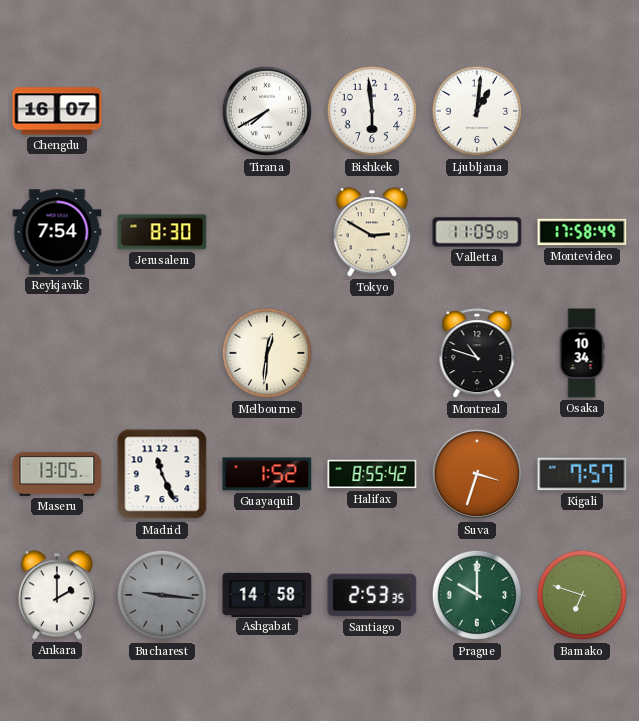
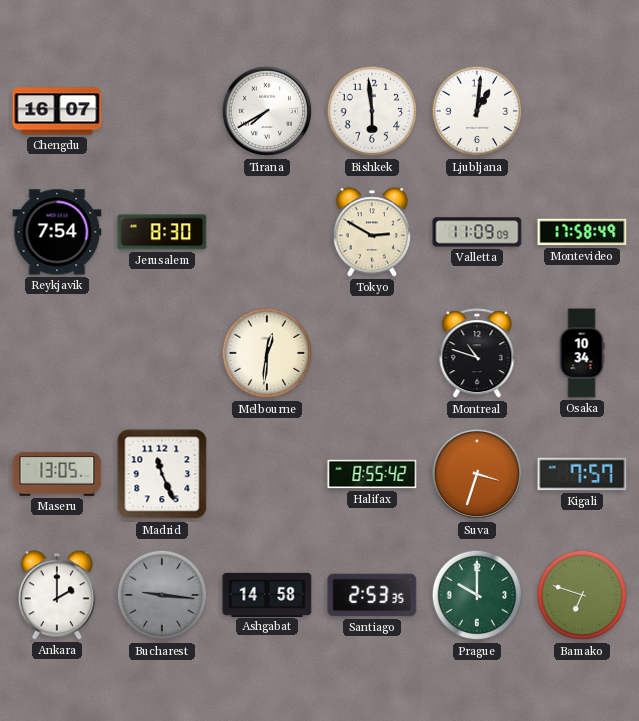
Guayaquil: 1:52 -> none
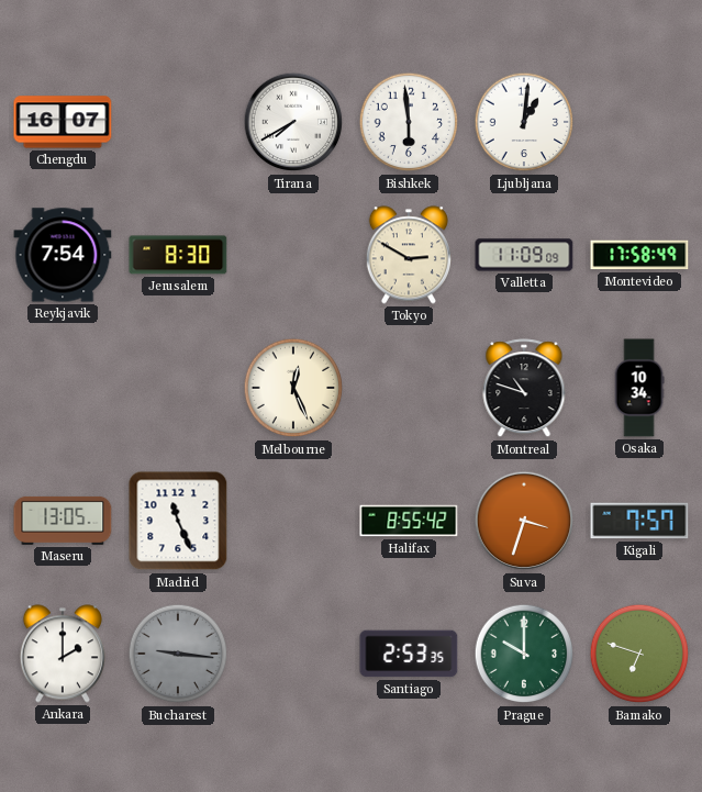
Melbourne: 12:31 -> 12:26
Ashgabat: 14:58 -> none
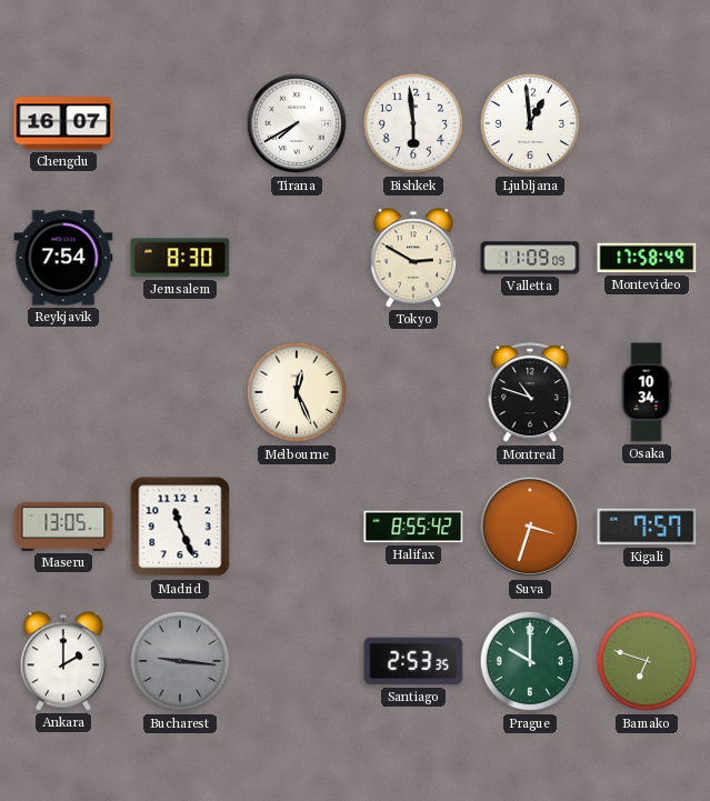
Ljubljana: 1:01 -> 12:59
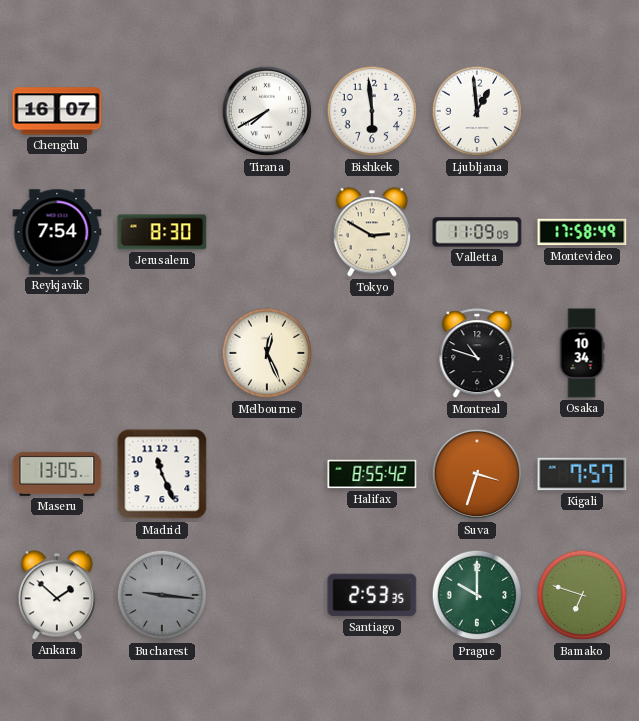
Ankara: 2:00 -> 1:52
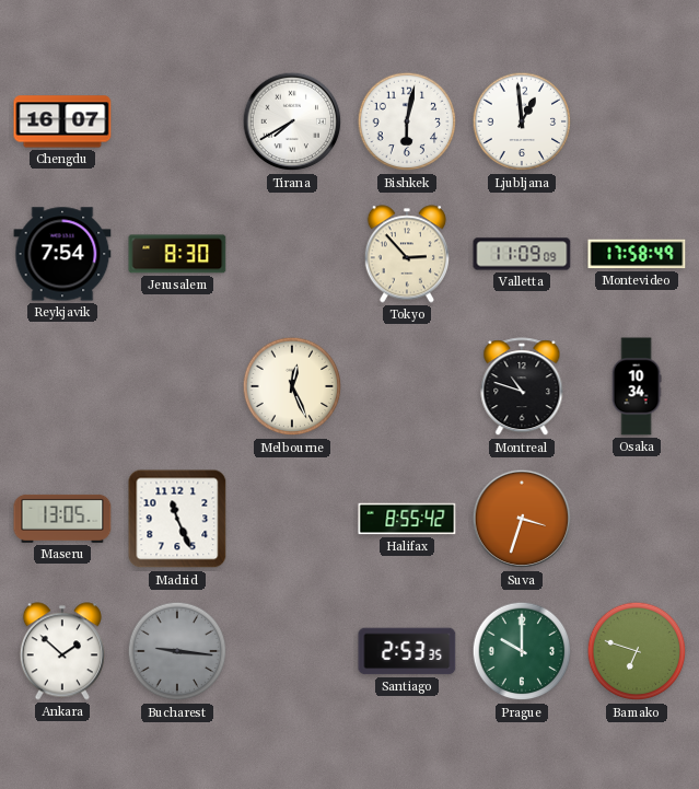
Bishkek: 5:59 -> 6:02
Tokyo: 2:50 -> 2:53
Kigali: 7:57 -> none
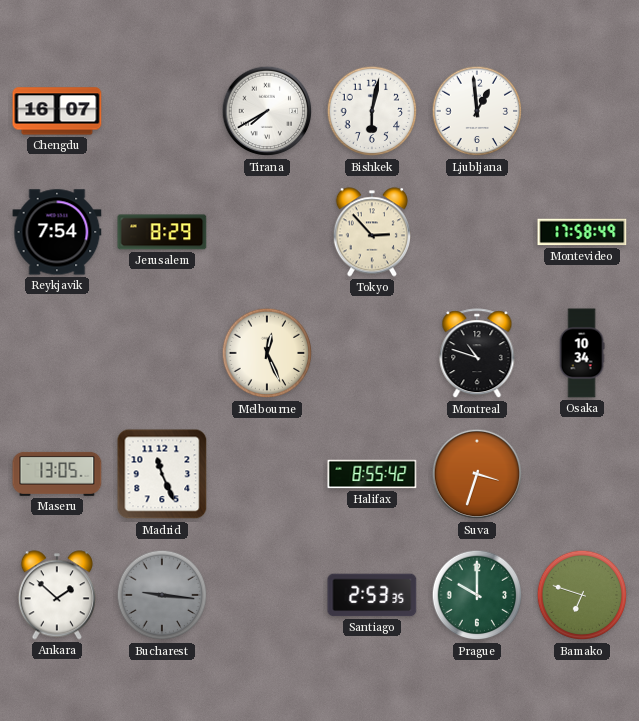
Jerusalem: 8:30 -> 8:29
Valletta: 11:09 -> none
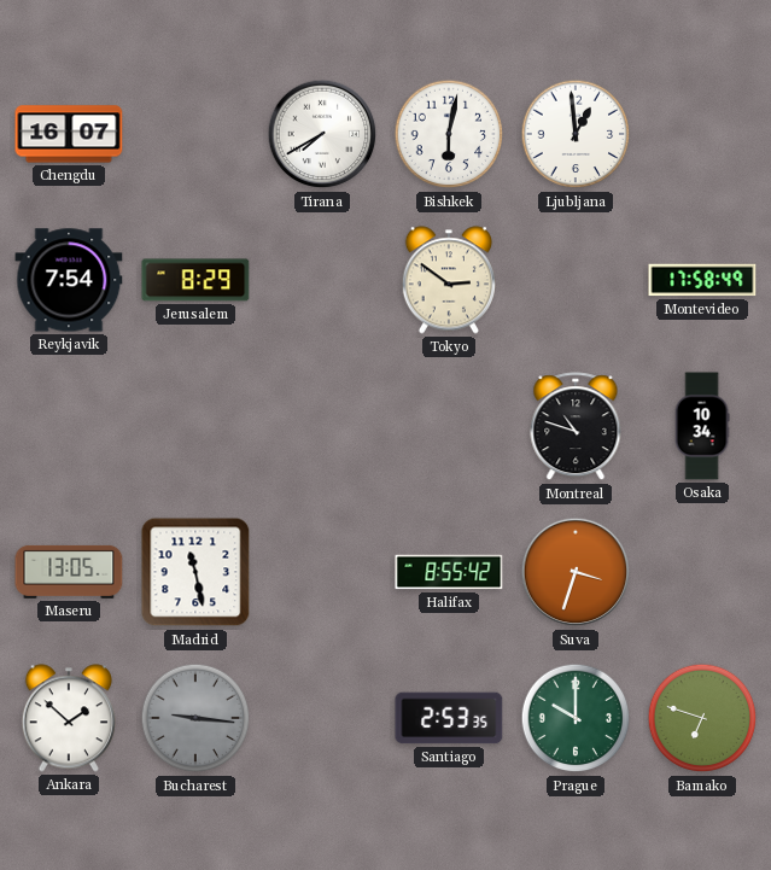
Tokyo: 2:53 -> 2:51
Melbourne: 12:26 -> none
Madrid: 11:26 -> 11:28
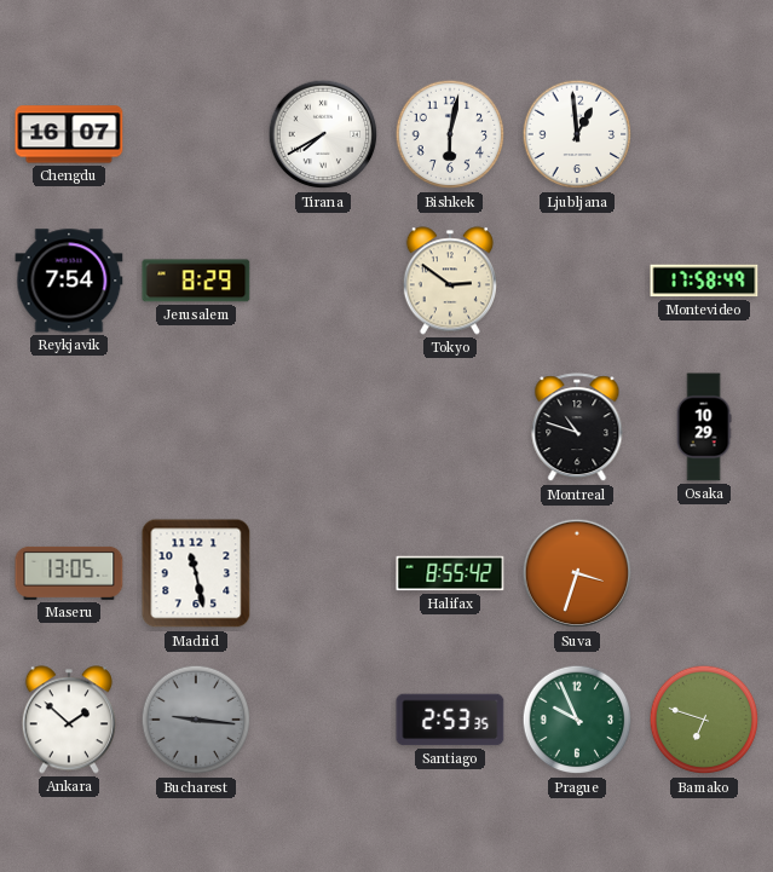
Osaka: 10:34 -> 10:29
Prague: 10:00 -> 9:56
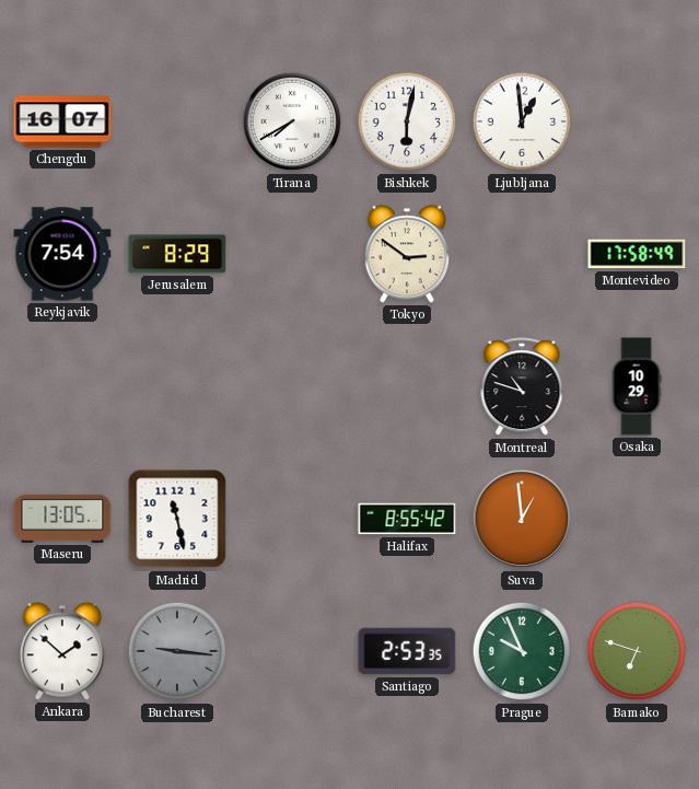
Suva: 3:33 -> 12:59
